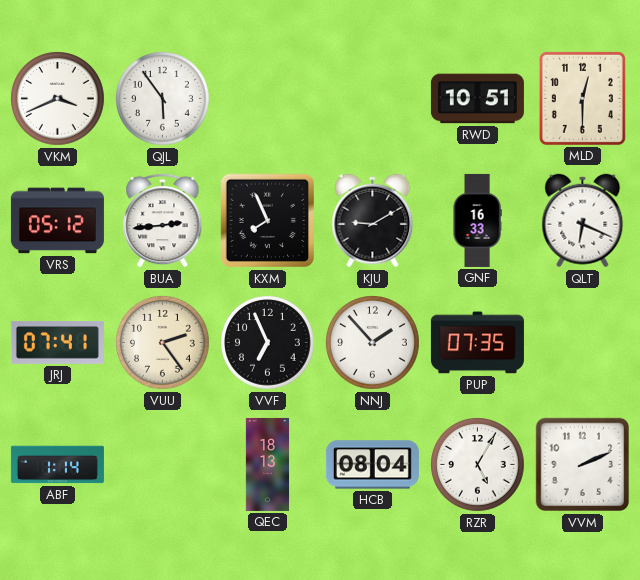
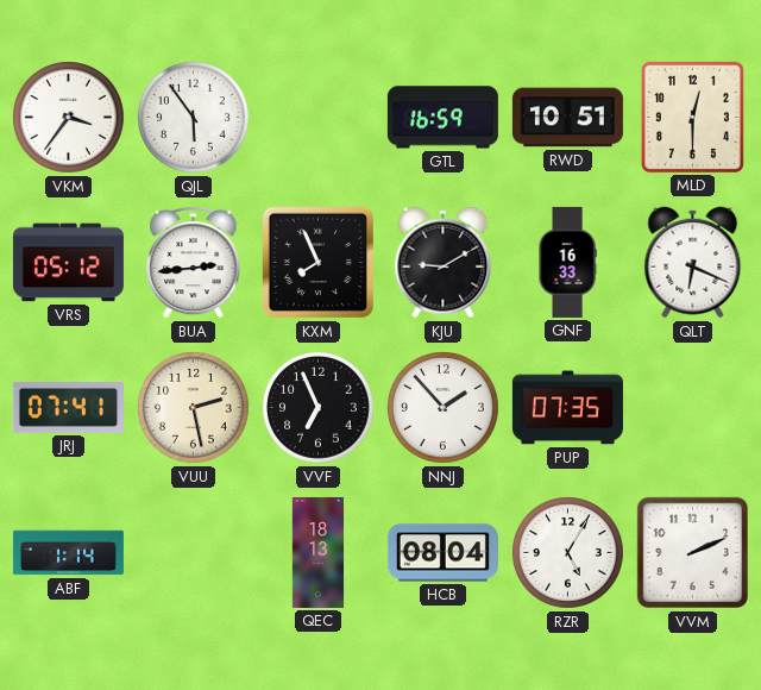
VKM: 3:41 -> 3:36
GTL: none -> 16:59
VUU: 2:24 -> 2:28
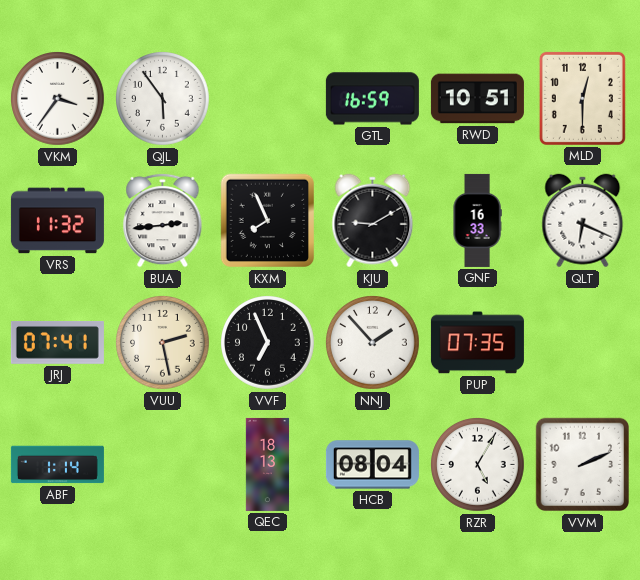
VRS: 05:12 -> 11:32
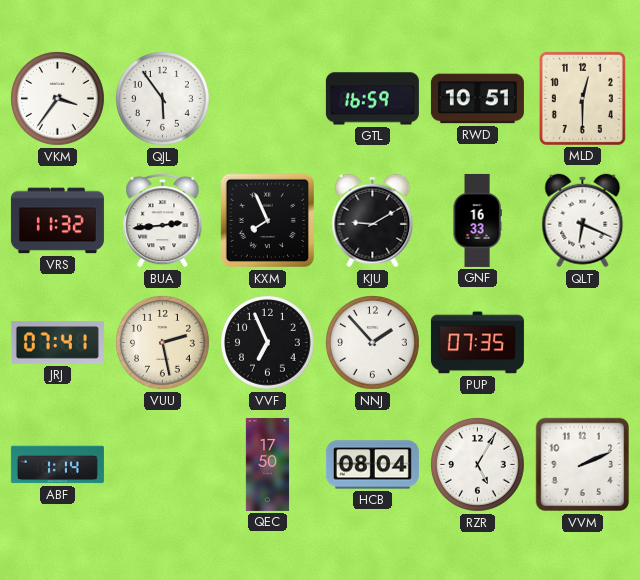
QEC: 18:13 -> 17:50
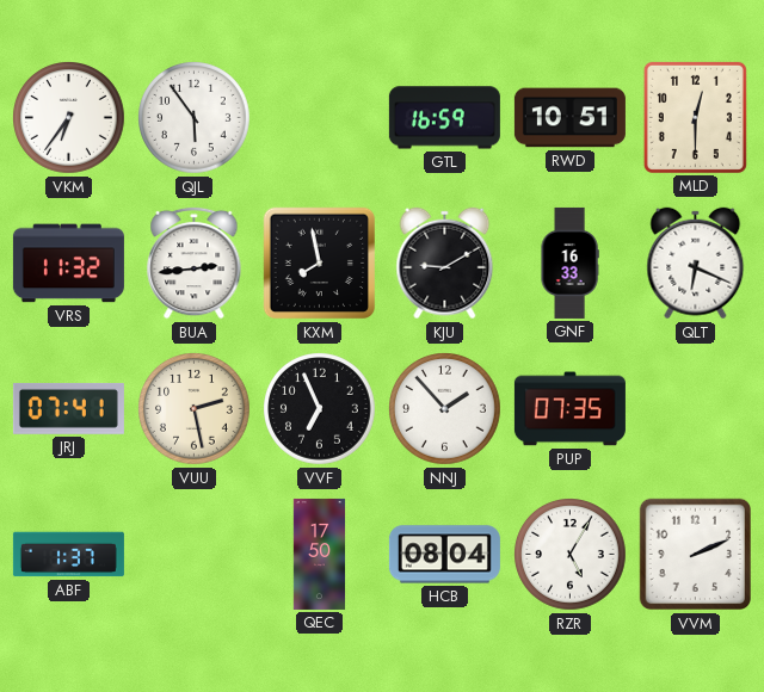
VKM: 3:36 -> 6:36
KXM: 7:56 -> 7:58
ABF: 1:14 -> 1:37
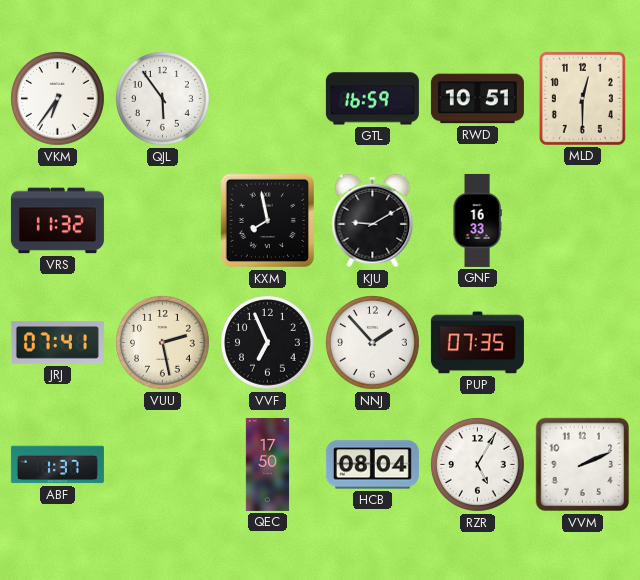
BUA: 2:44 -> none
QLT: 6:19 -> none
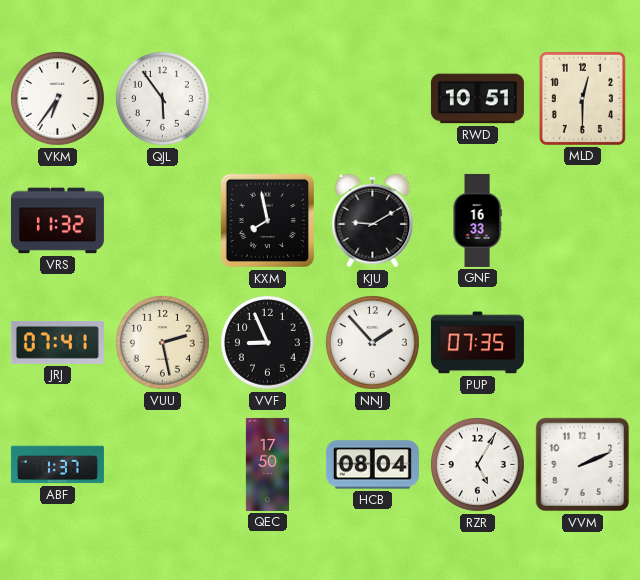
GTL: 16:59 -> none
VVF: 6:56 -> 8:56
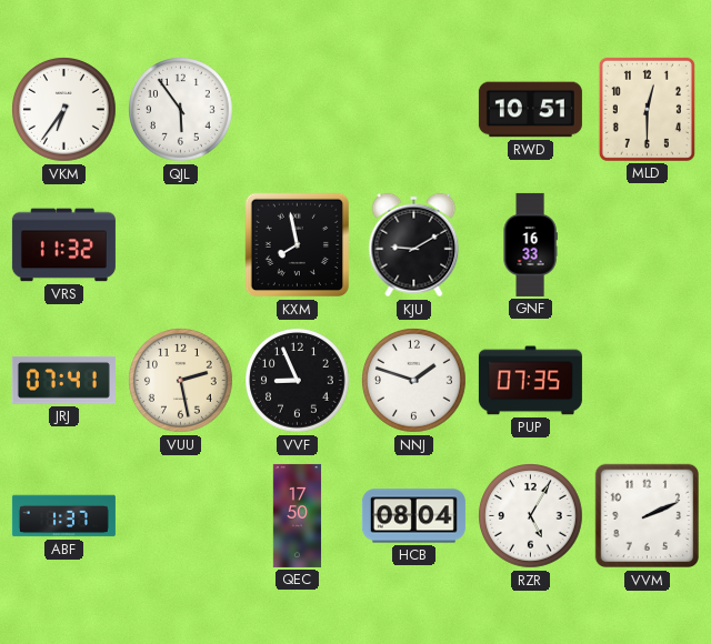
NNJ: 1:53 -> 1:48
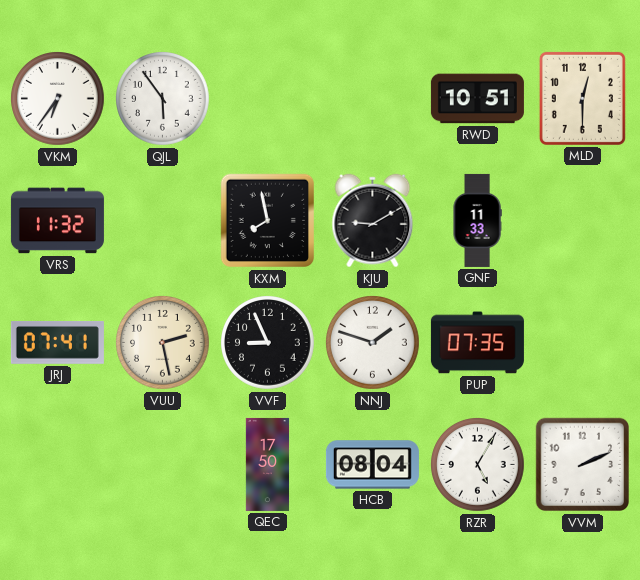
GNF: 16:33 -> 11:33
ABF: 1:37 -> none
